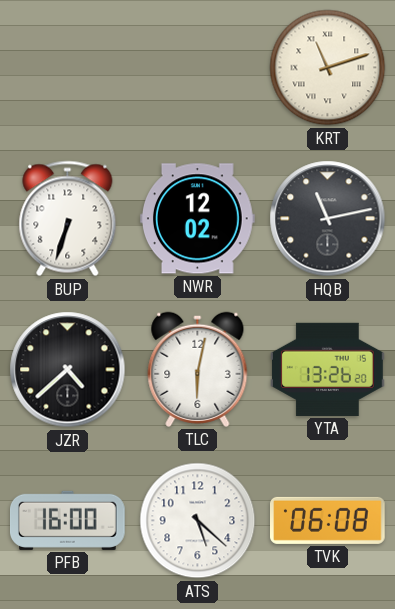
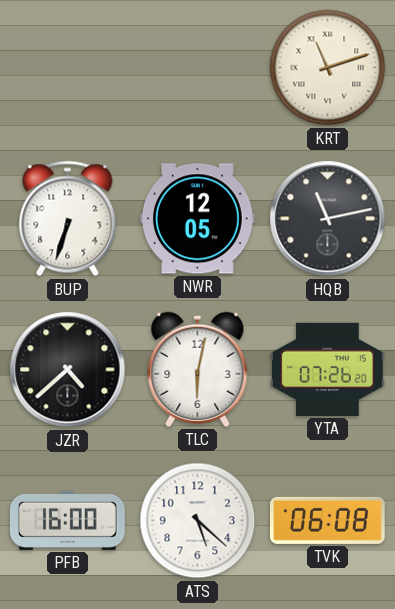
NWR: 12:02 -> 12:05
YTA: 13:26 -> 07:26
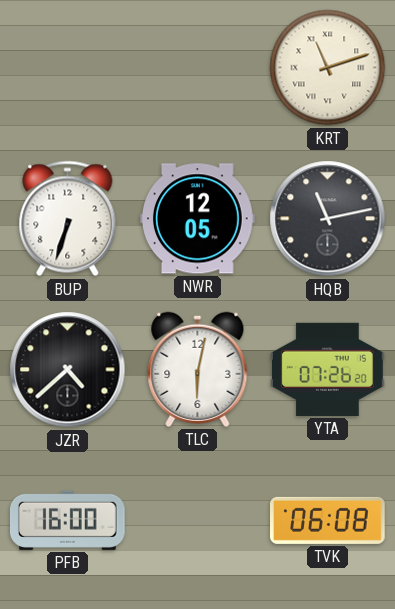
ATS: 5:22 -> none
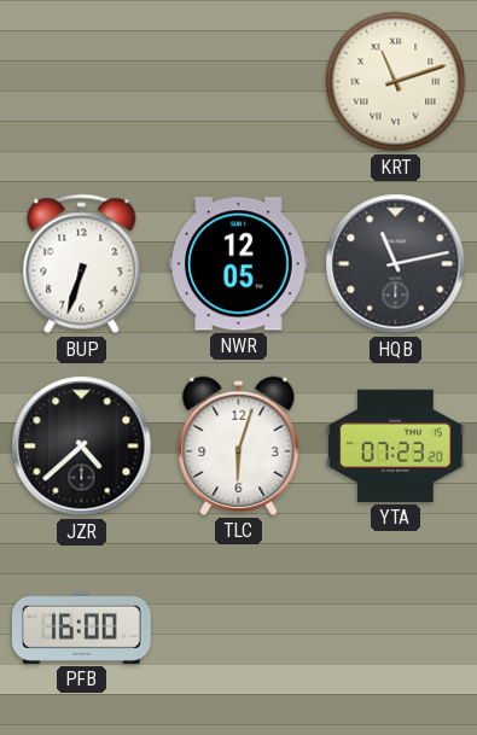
TLC: 6:02 -> 6:03
YTA: 07:26 -> 07:23
TVK: 06:08 -> none
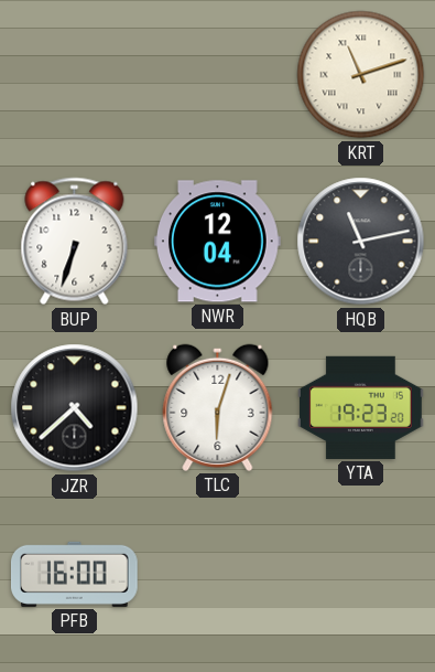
NWR: 12:05 -> 12:04
YTA: 07:23 -> 19:23
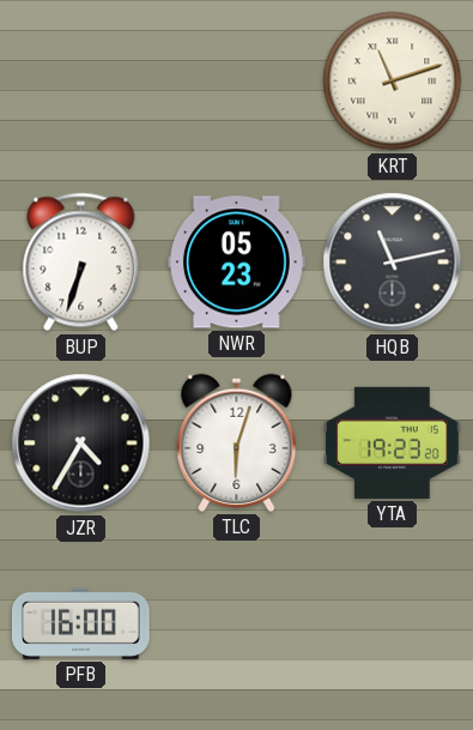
NWR: 12:04 -> 05:23
JZR: 4:38 -> 4:35
